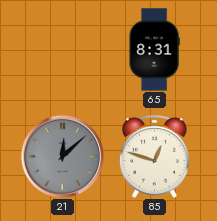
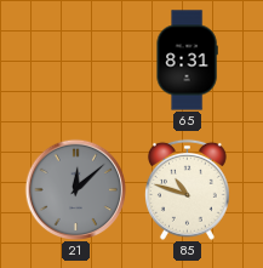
85: 12:48 -> 10:48
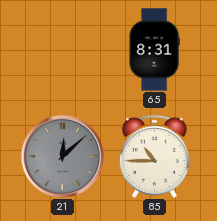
85: 10:48 -> 10:45
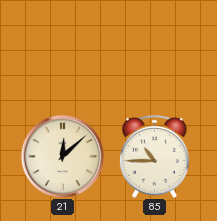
65: 8:31 -> none
21 dial: grey -> cream
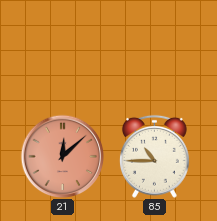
21 dial: cream -> salmon
